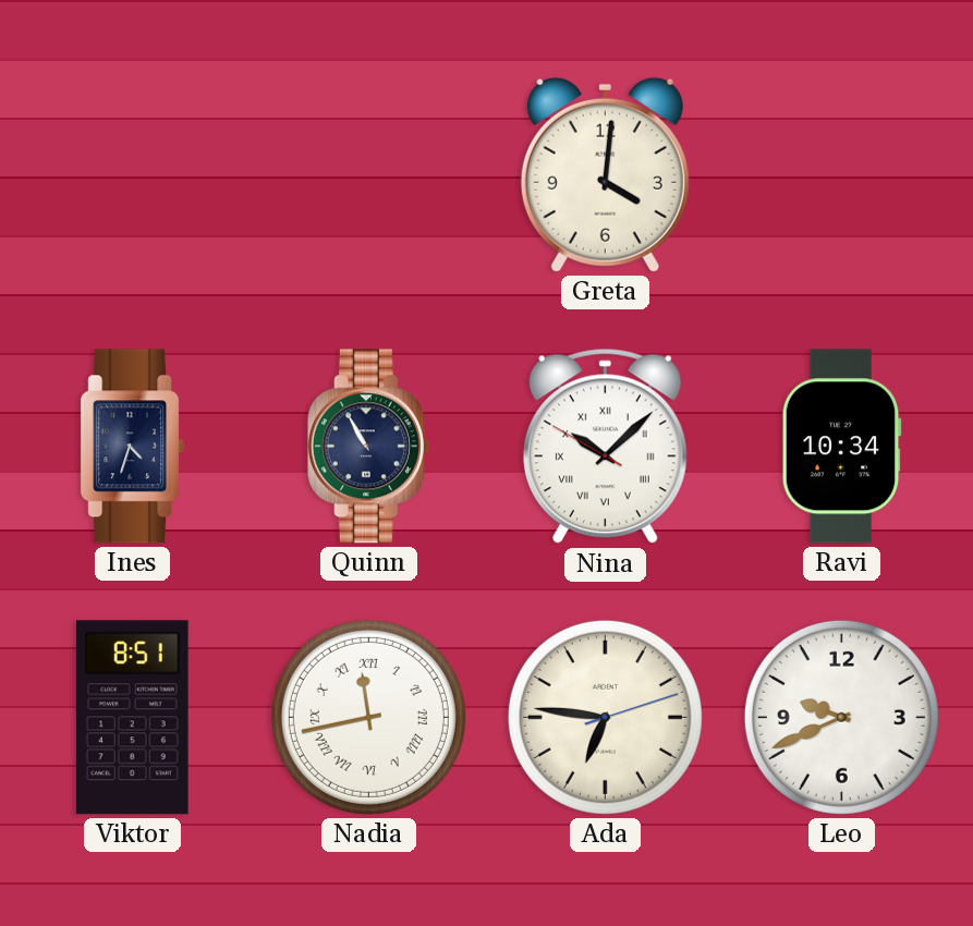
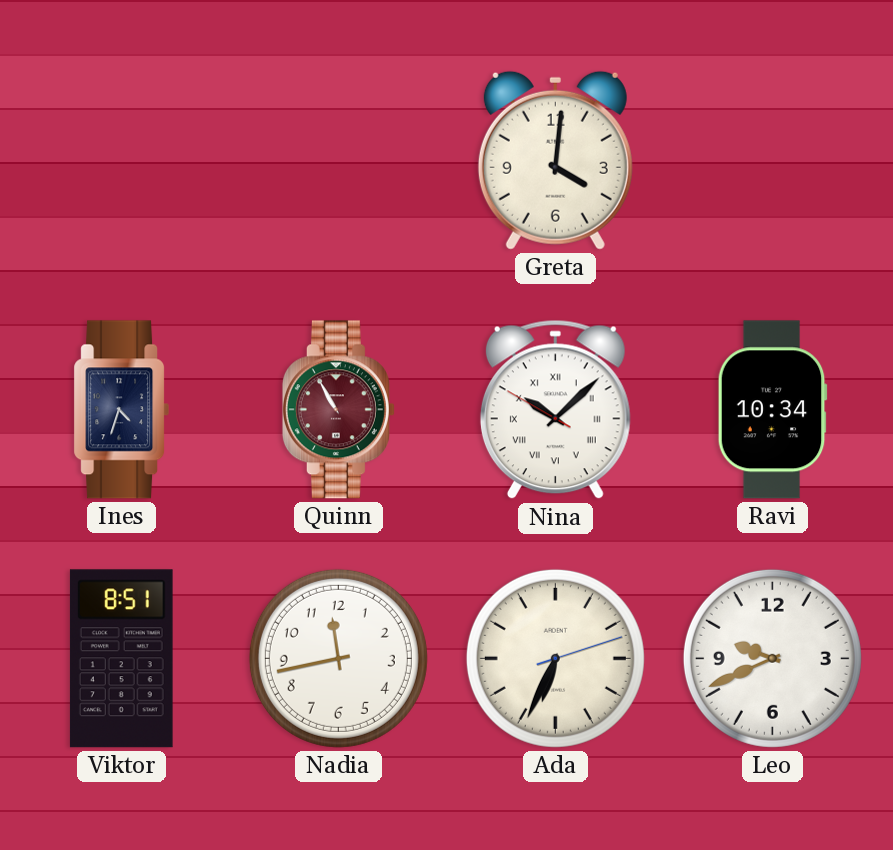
Quinn dial: navy -> burgundy
Nadia numerals: Roman -> Arabic
Ada: 6:46 -> 6:34
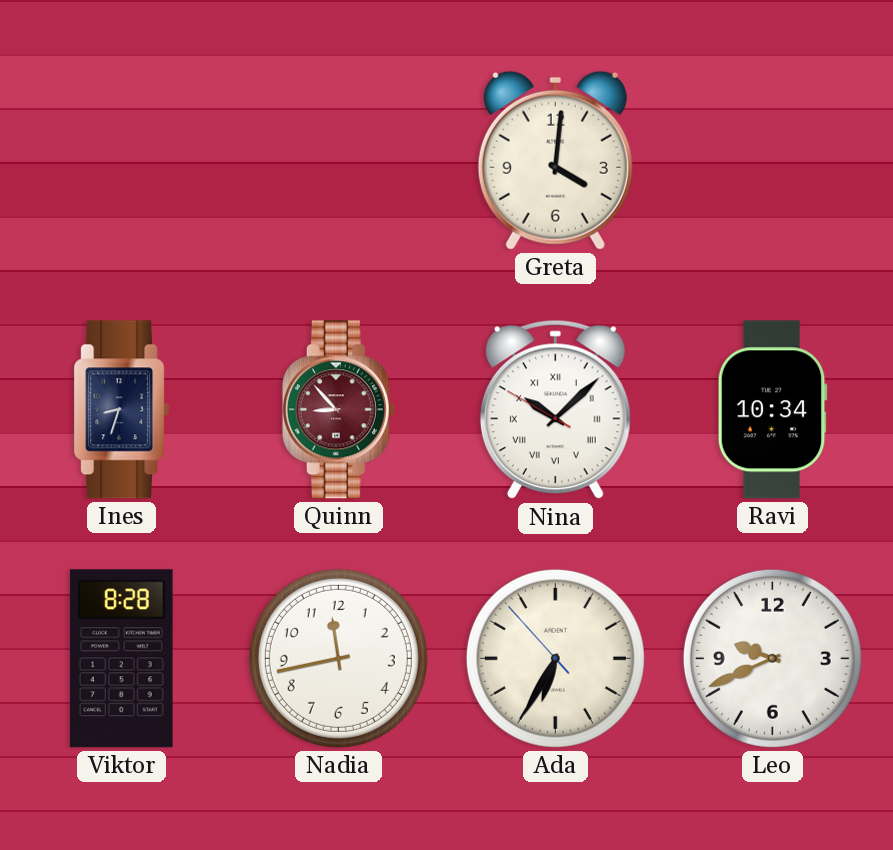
Ines: 4:33 -> 8:33
Quinn: 10:55 -> 8:53
Viktor: 8:51 -> 8:28
Ada: 6:34:12 -> 6:34:53
